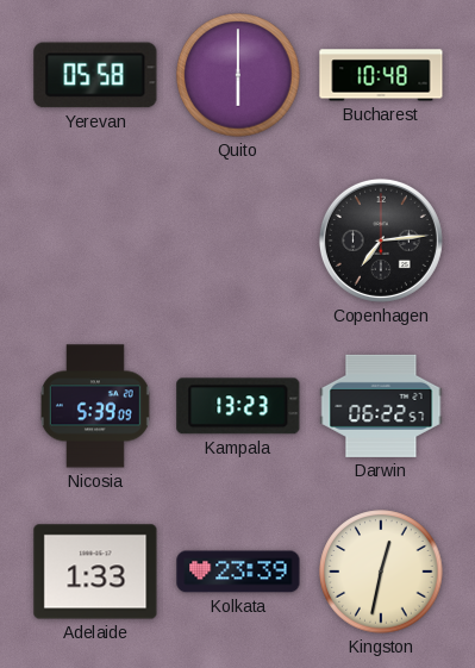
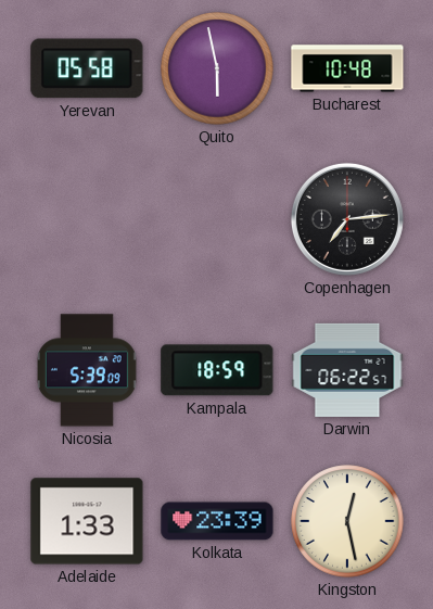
Quito: 6:00 -> 5:58
Kampala: 13:23 -> 18:59
Kingston: 12:32 -> 12:28
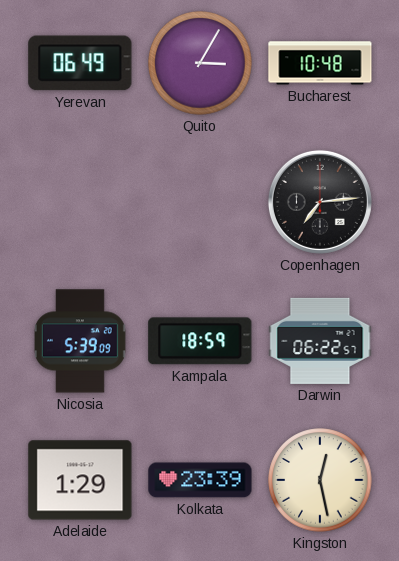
Yerevan: 05:58 -> 06:49
Quito: 5:58 -> 3:05
Adelaide: 1:33 -> 1:29
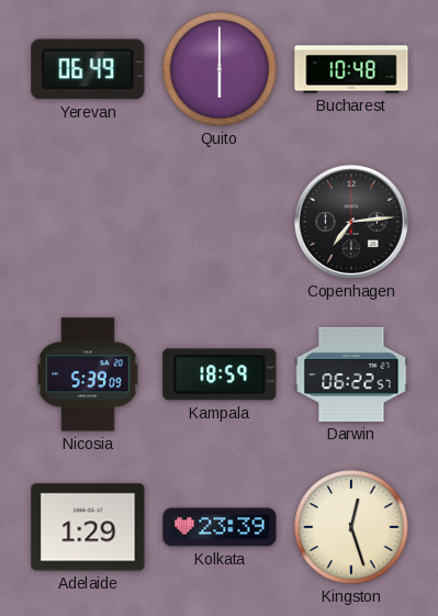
Quito: 3:05 -> 6:00
Kingston: 12:28 -> 12:27
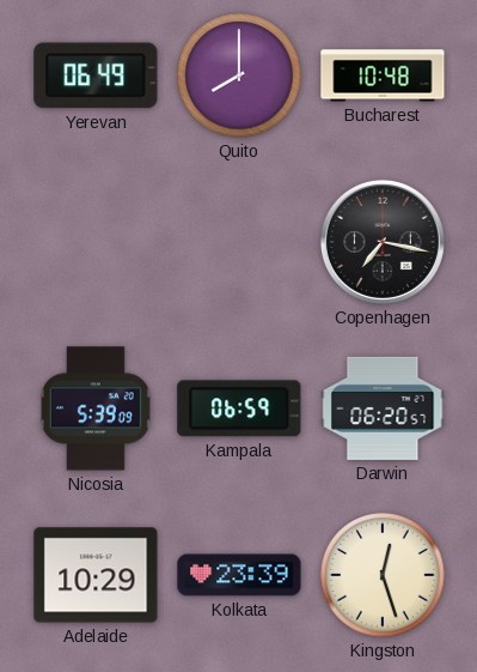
Quito: 6:00 -> 8:00
Copenhagen: 7:14 -> 7:17
Kampala: 18:59 -> 06:59
Darwin: 06:22 -> 06:20
Adelaide: 1:29 -> 10:29
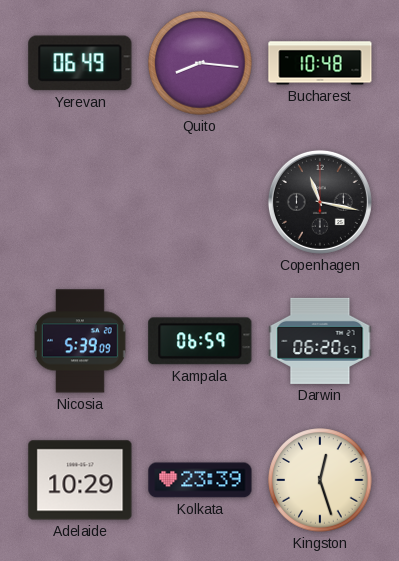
Quito: 8:00 -> 8:16
Copenhagen: 7:17 -> 11:17
